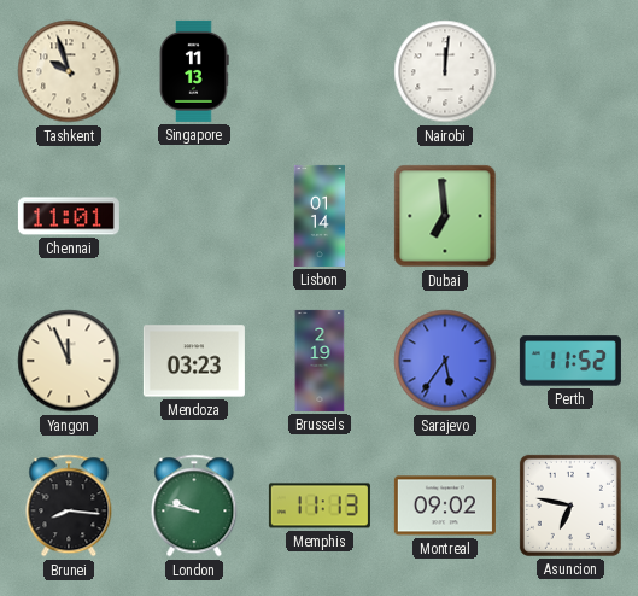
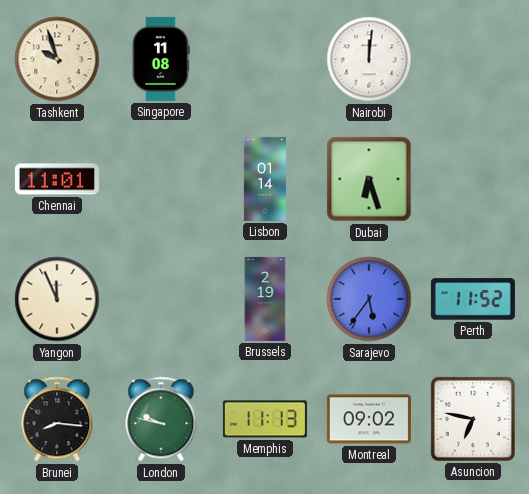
Singapore: 11:13 -> 11:08
Dubai: 6:59 -> 6:27
Mendoza: 03:23 -> none
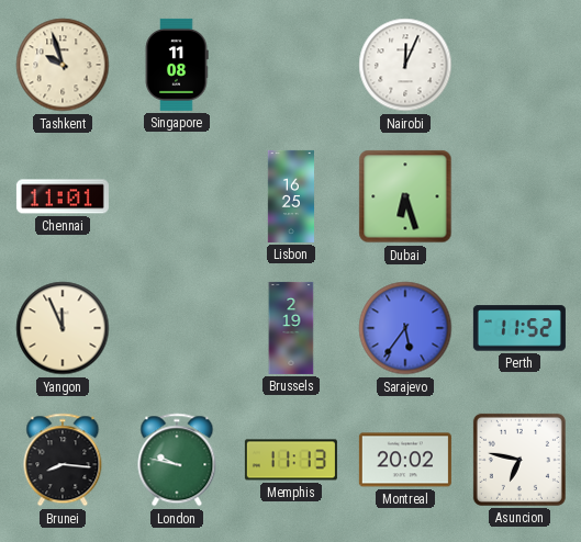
Nairobi: 12:01 -> 12:04
Lisbon: 01:14 -> 16:25
Montreal: 09:02 -> 20:02
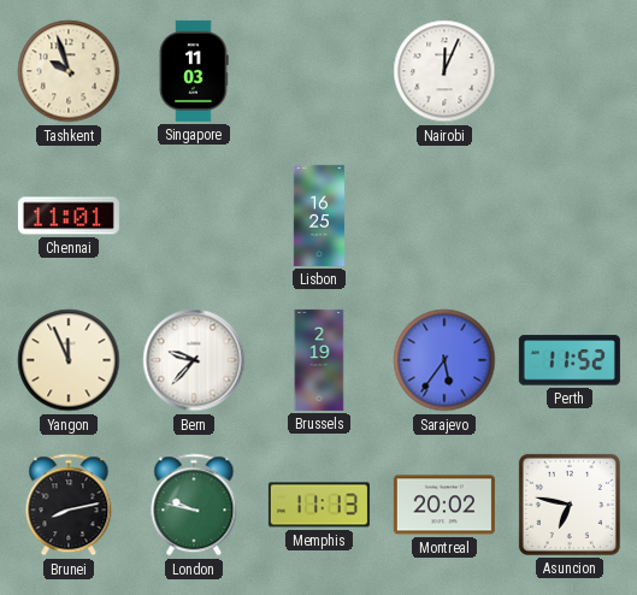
Singapore: 11:08 -> 11:03
Dubai: 6:27 -> none
Bern: none -> 9:37
Brunei: 8:16 -> 8:13
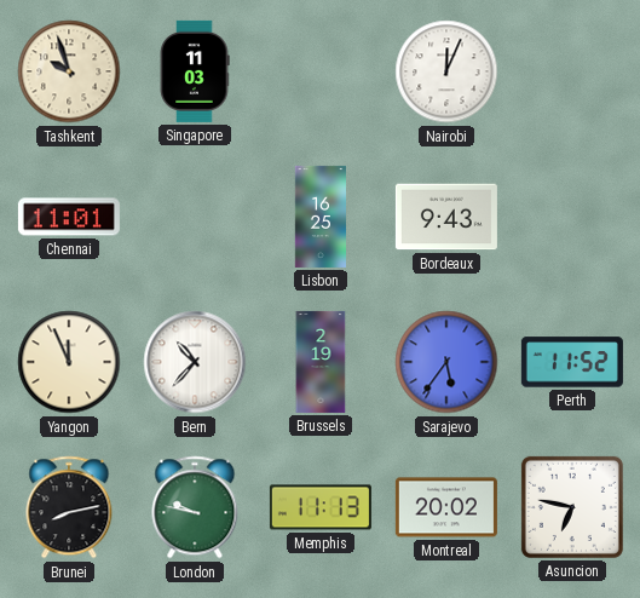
Bordeaux: none -> 9:43
Bern: 9:37 -> 10:37
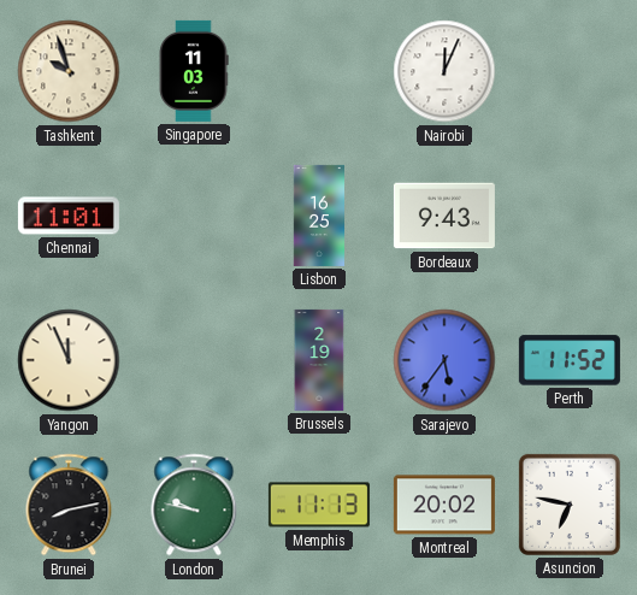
Bern: 10:37 -> none
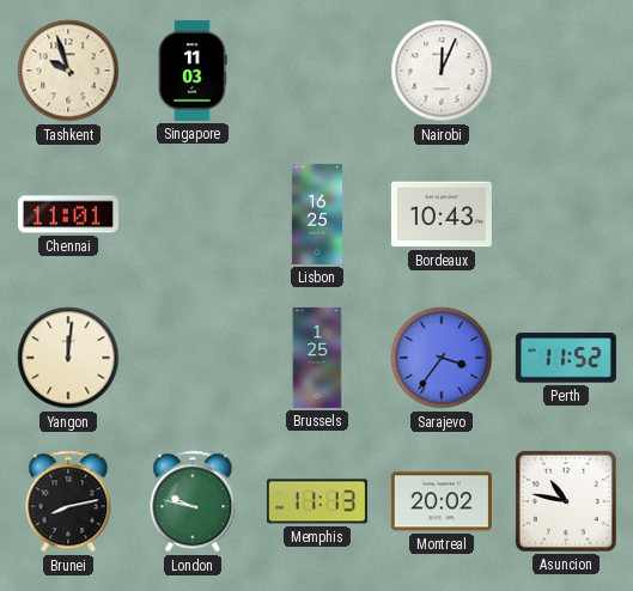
Bordeaux: 9:43 -> 10:43
Yangon: 11:56 -> 12:01
Brussels: 2:19 -> 1:25
Sarajevo: 5:36 -> 3:36
Asuncion: 6:47 -> 10:47
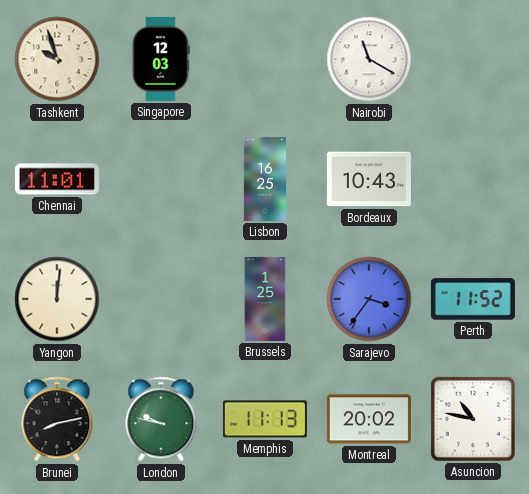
Singapore: 11:03 -> 12:03
Nairobi: 12:04 -> 11:20
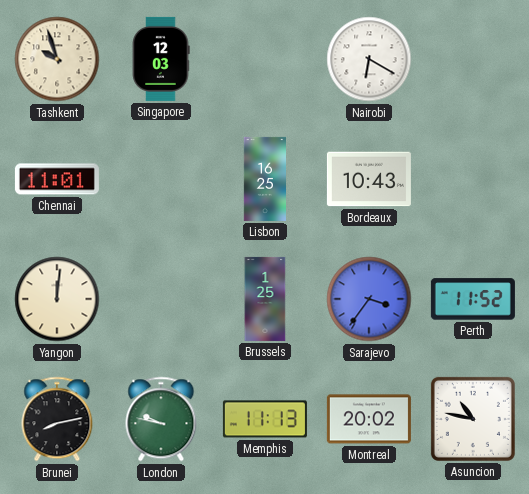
Nairobi: 11:20 -> 6:20
